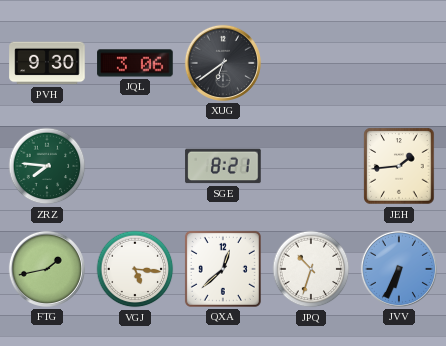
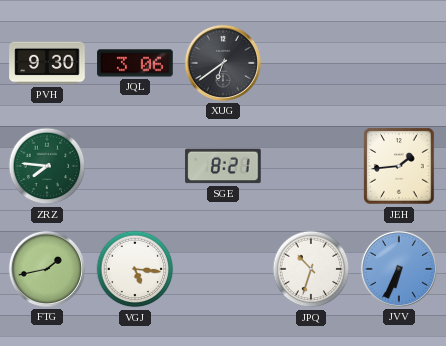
QXA: 12:38 -> none
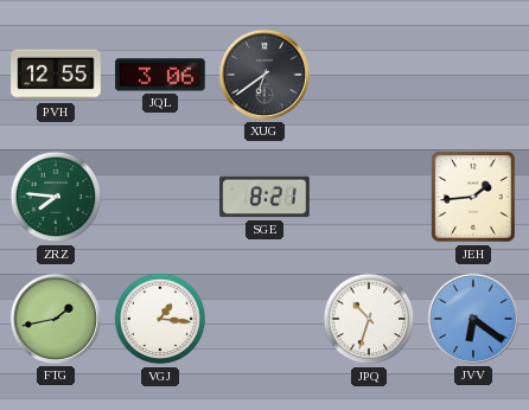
PVH: 9:30 -> 12:55
VGJ: 5:16 -> 1:16
JVV: 6:34 -> 6:21
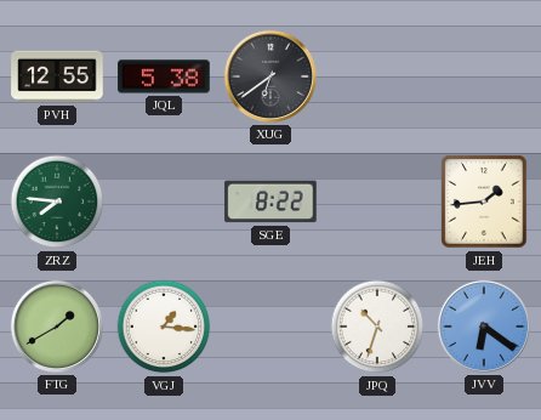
JQL: 3:06 -> 5:38
SGE: 8:21 -> 8:22
FTG: 1:43 -> 1:40
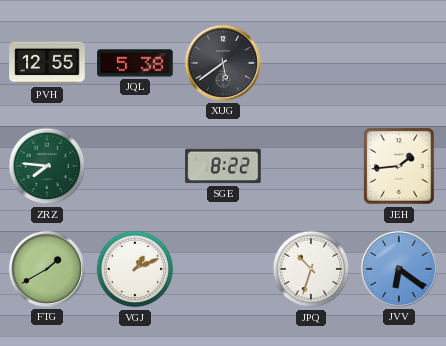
XUG: 6:39 -> 5:39
VGJ: 1:16 -> 1:11
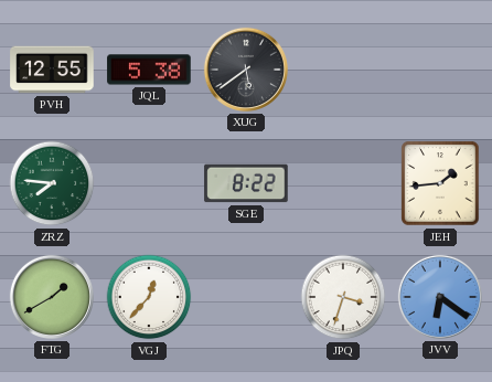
VGJ: 1:11 -> 12:37
JPQ: 10:33 -> 3:33
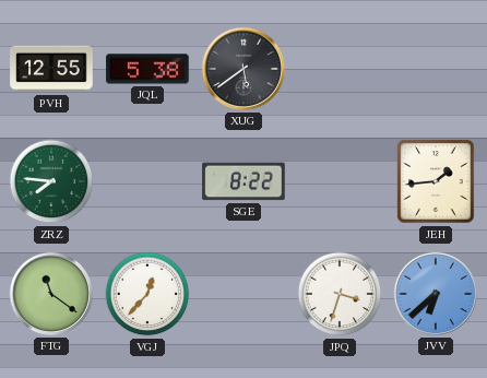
FTG: 1:40 -> 11:21
JVV: 6:21 -> 6:38
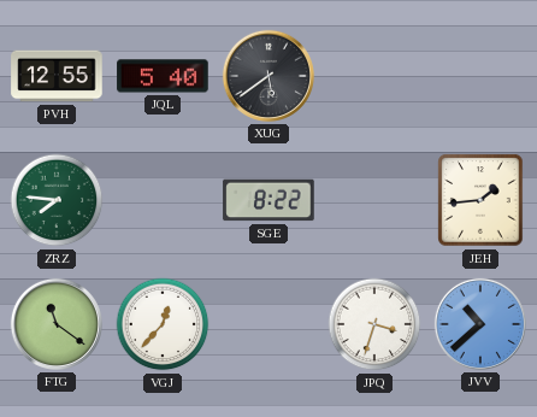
JQL: 5:38 -> 5:40
JVV: 6:38 -> 10:38
